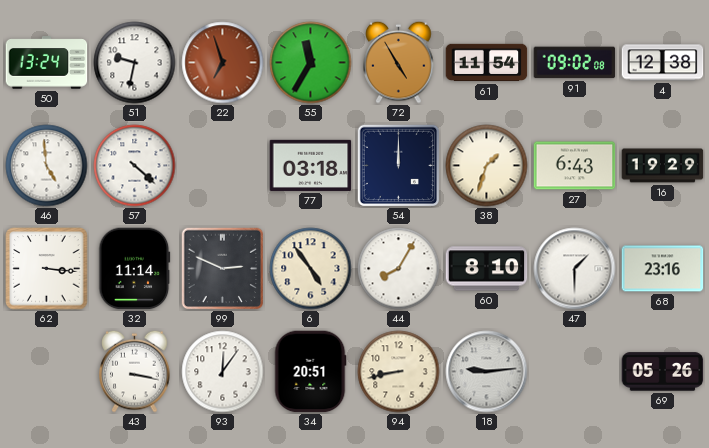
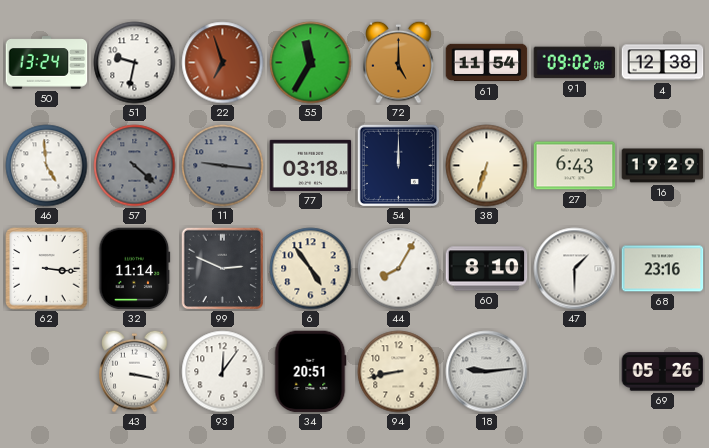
72: 4:55 -> 5:00
57 dial: white -> grey
11: none -> 9:16
38: 1:33 -> 6:33
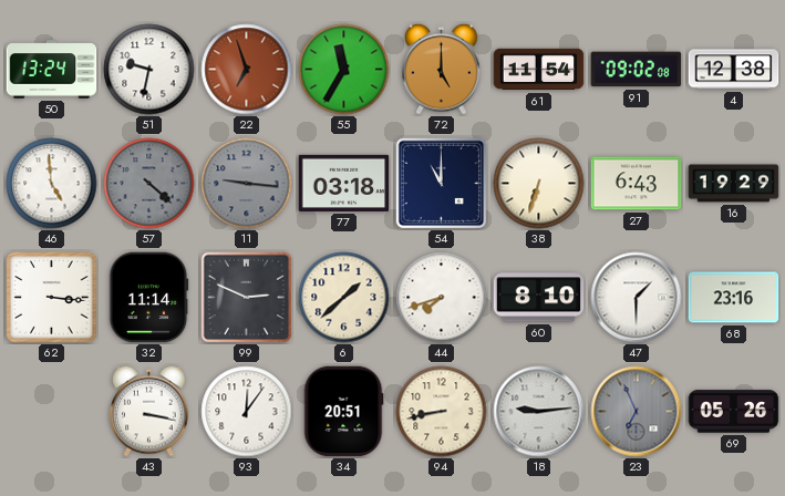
54: 12:00 -> 11:00
6: 4:54 -> 1:38
44: 8:05 -> 7:42
23: none -> 6:56
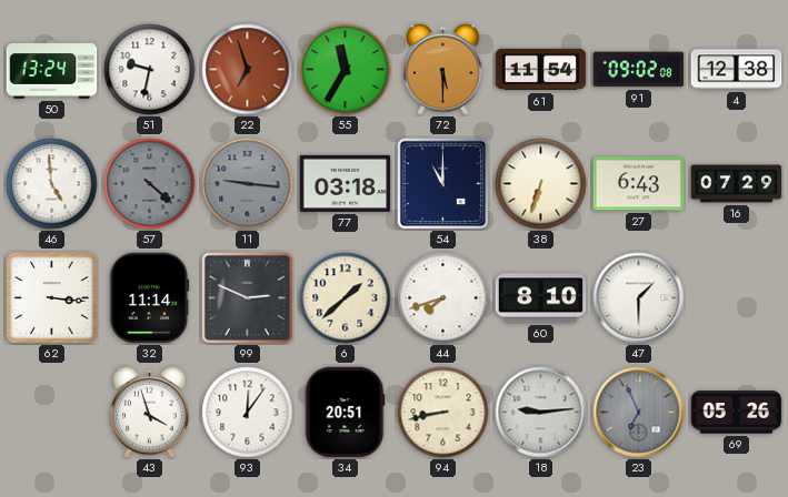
72: 5:00 -> 5:30
16: 19:29 -> 07:29
68: 23:16 -> none
43: 3:17 -> 3:57
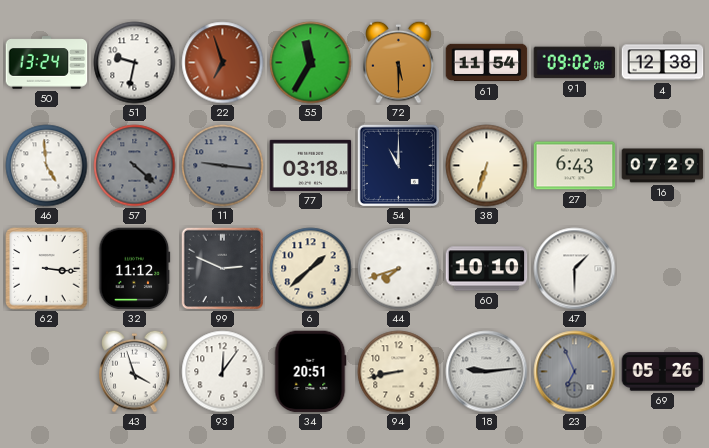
32: 11:14 -> 11:12
60: 8:10 -> 10:10
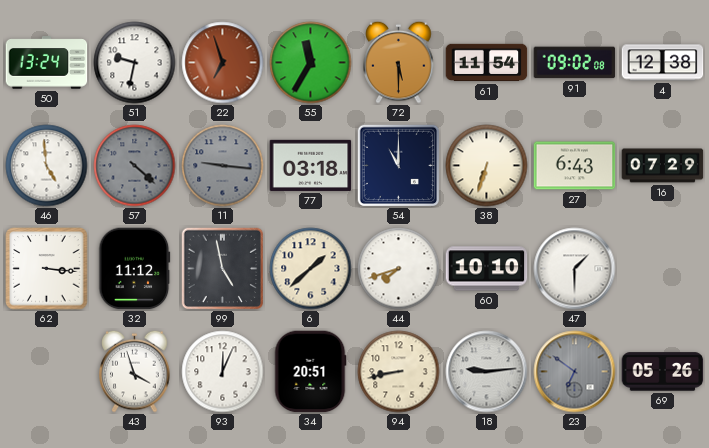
99: 2:49 -> 4:58
93: 12:06 -> 12:04
23: 6:56 -> 6:51
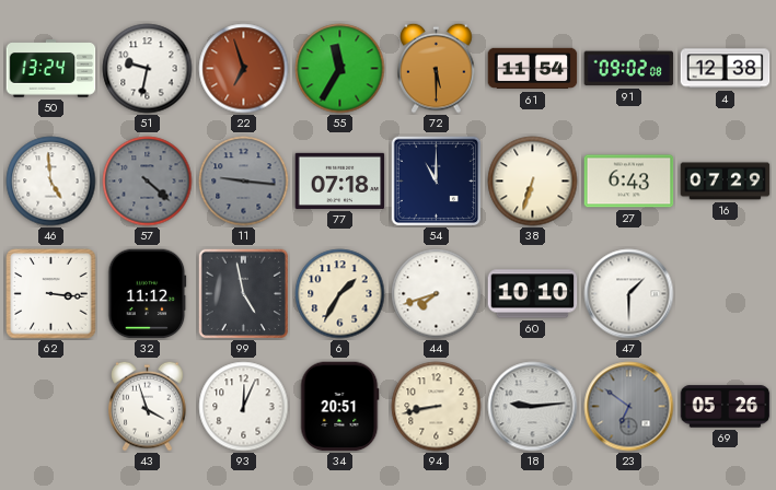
77: 03:18 -> 07:18
6: 1:38 -> 1:35
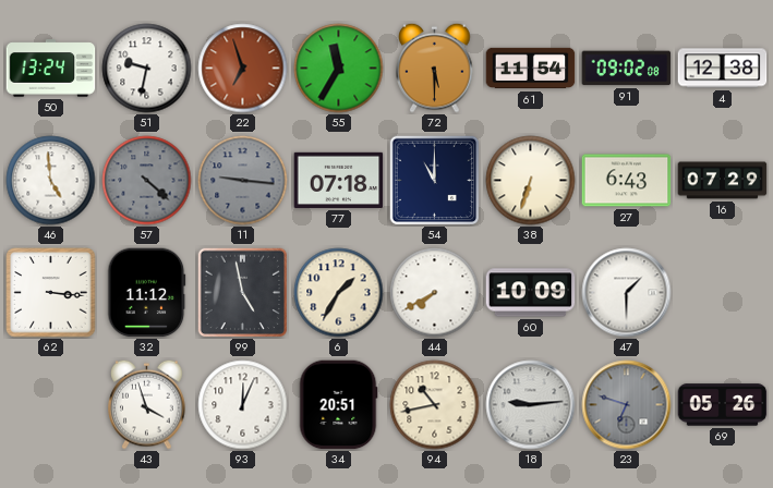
44: 7:42 -> 7:40
60: 10:10 -> 10:09
94: 8:43 -> 10:43
23: 6:51 -> 6:48
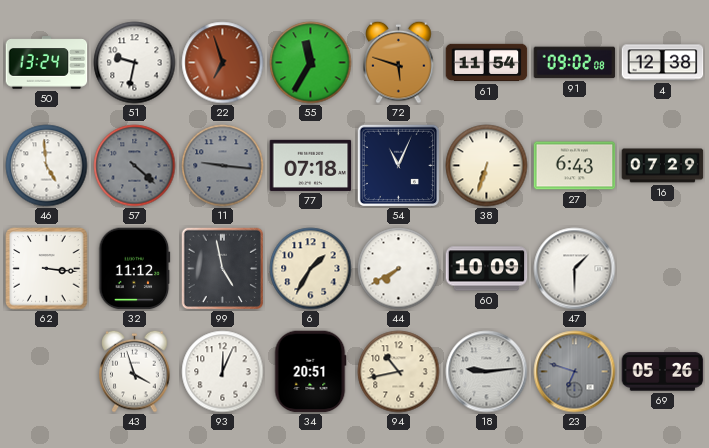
72: 5:30 -> 5:48
54: 11:00 -> 11:04
